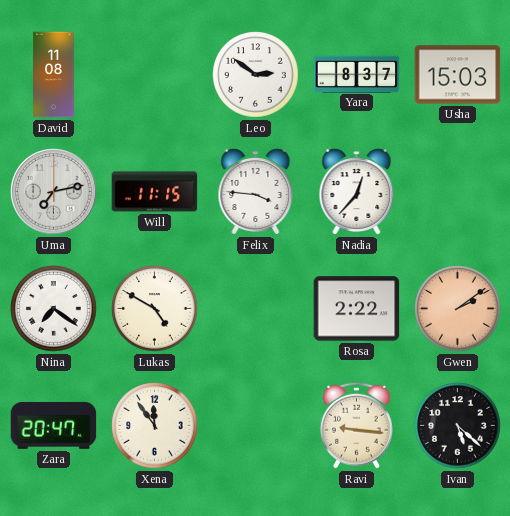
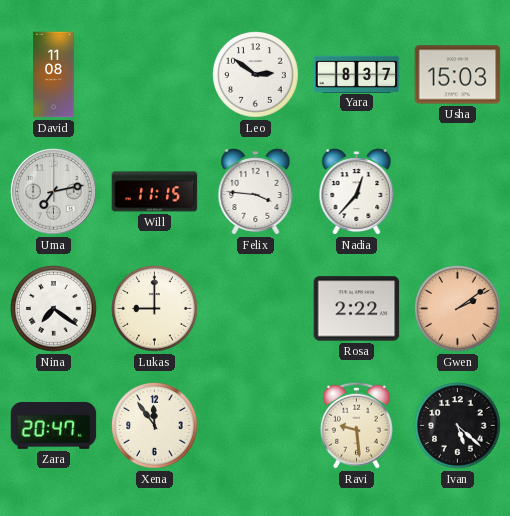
Lukas: 4:50 -> 9:00
Ravi: 9:16 -> 9:29
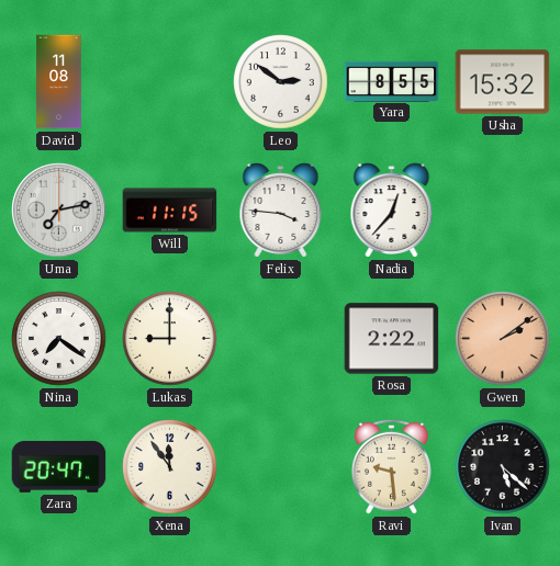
Yara: 8:37 -> 8:55
Usha: 15:03 -> 15:32
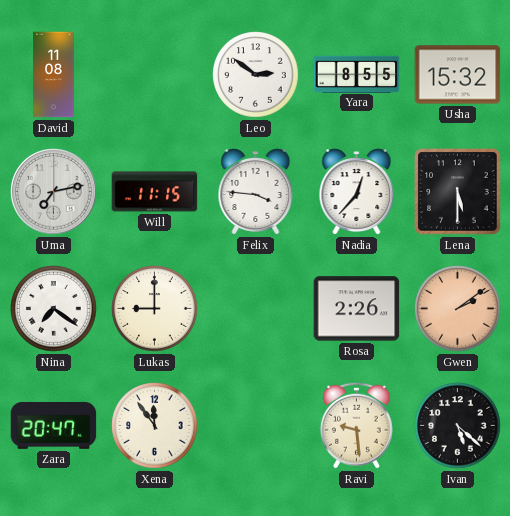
Lena: none -> 5:30
Rosa: 2:22 -> 2:26
